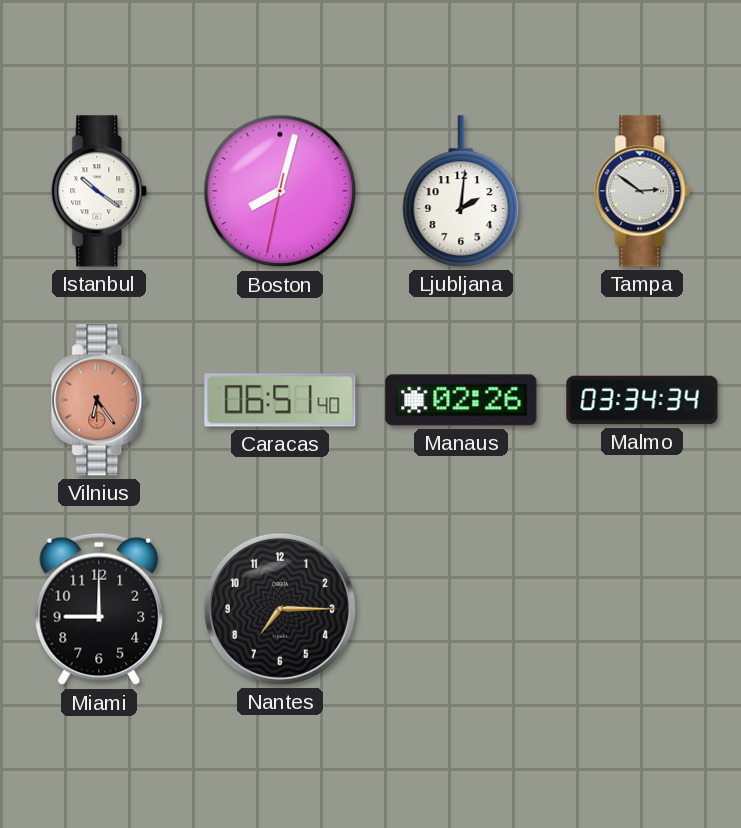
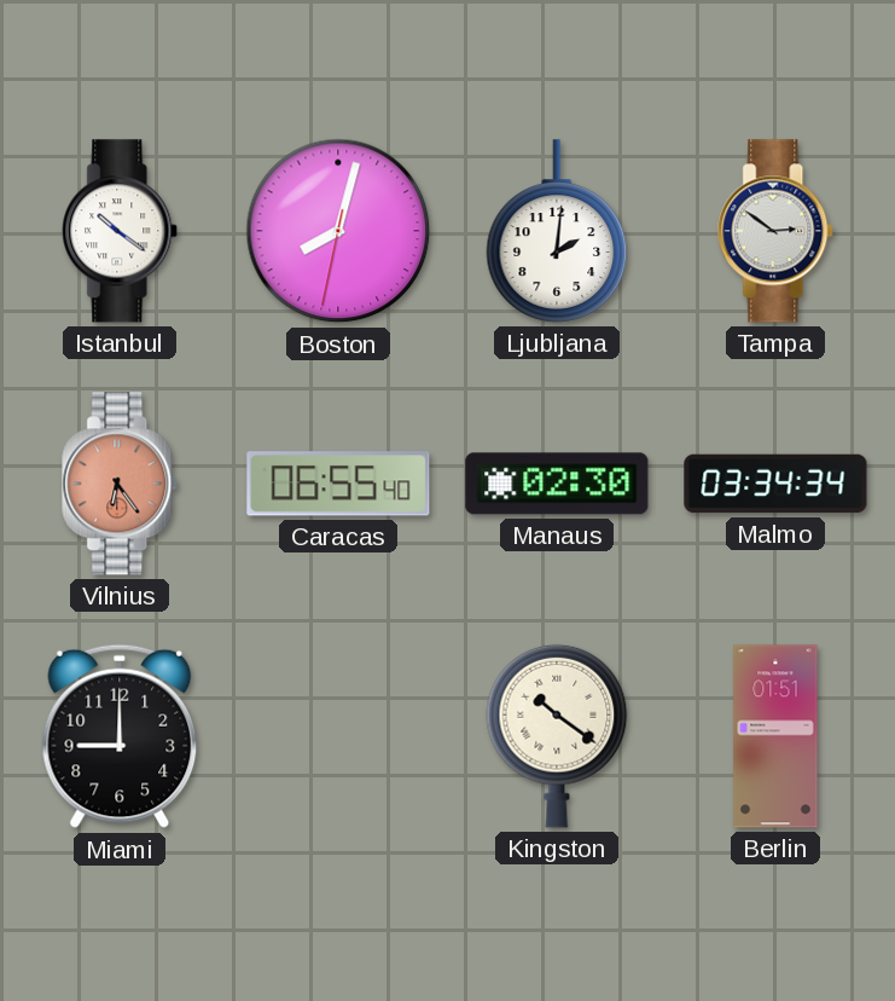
Caracas: 06:51 -> 06:55
Manaus: 02:26 -> 02:30
Nantes: 7:15 -> none
Kingston: none -> 10:21
Berlin: none -> 01:51
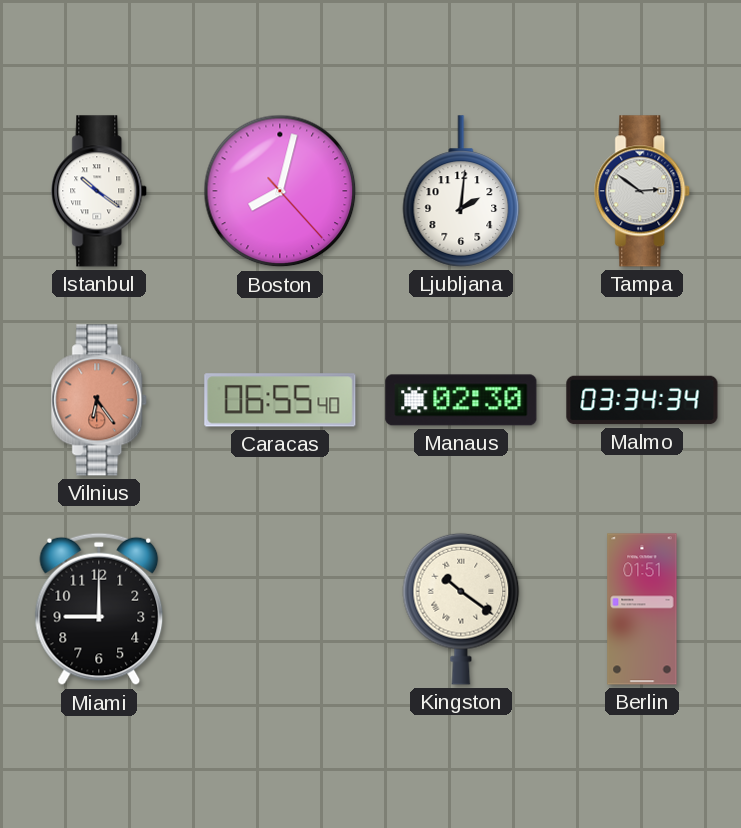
Boston: 8:02:32 -> 8:02:23
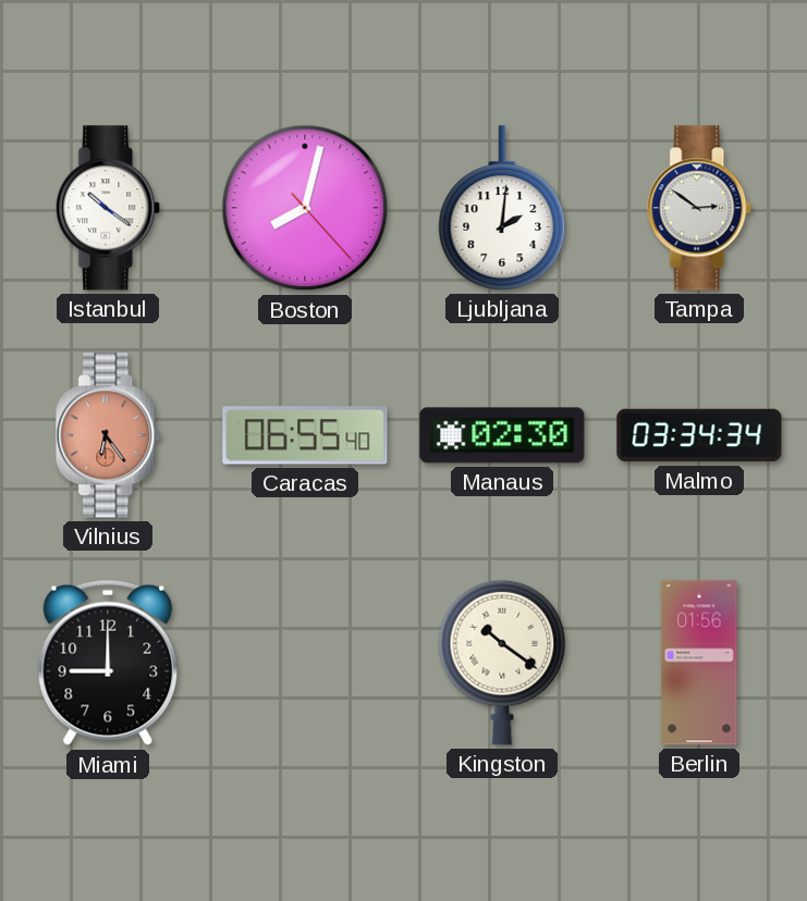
Berlin: 01:51 -> 01:56
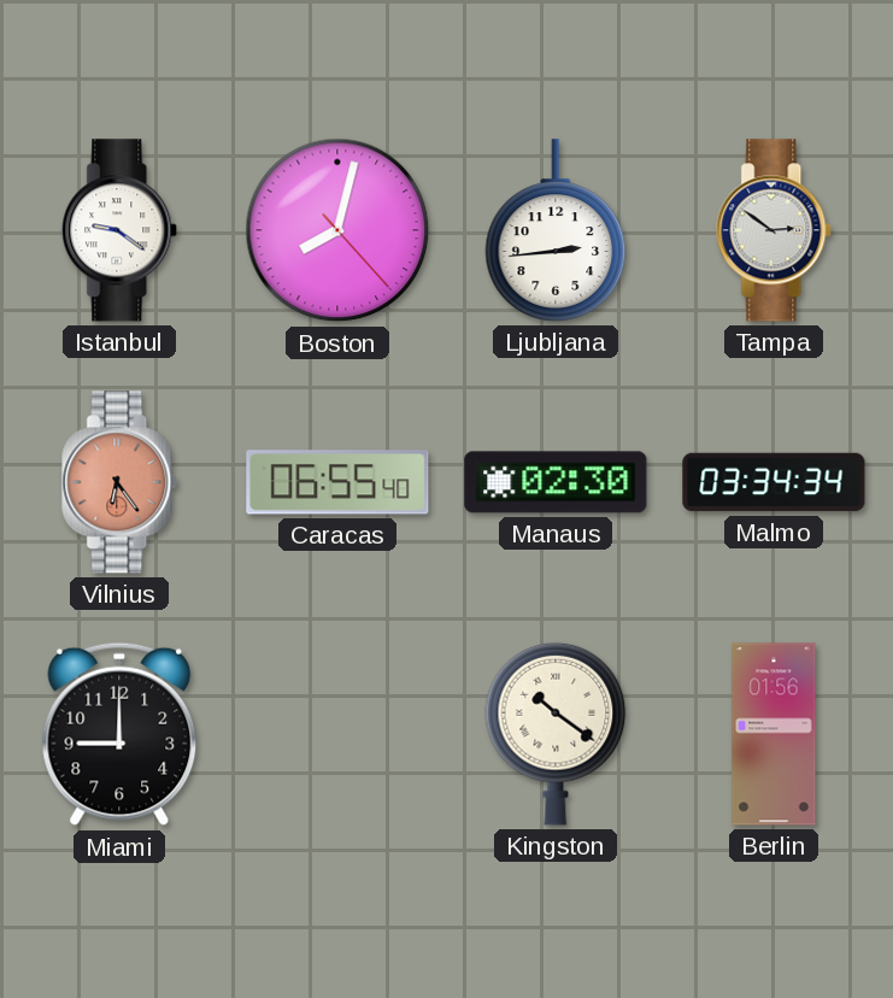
Istanbul: 10:21 -> 9:21
Ljubljana: 2:01 -> 2:44
